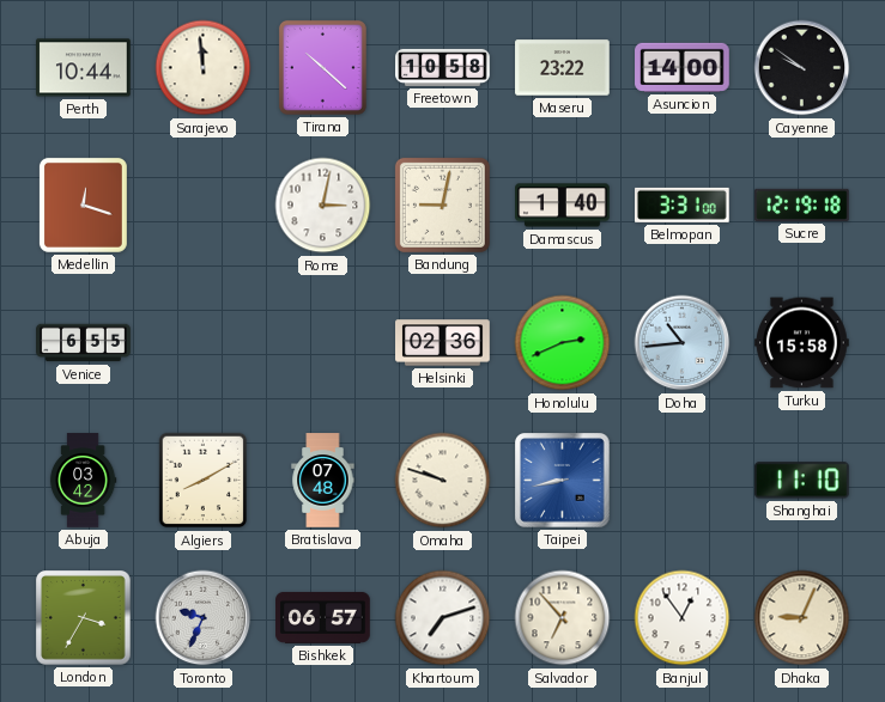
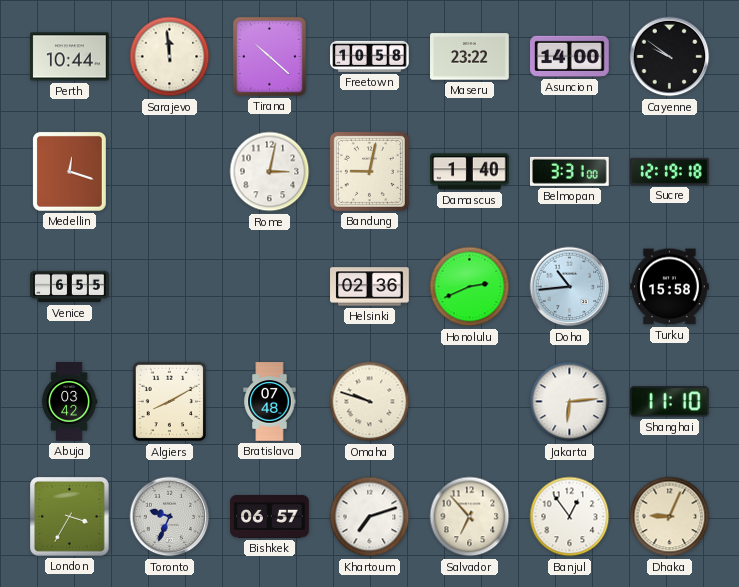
Taipei: 8:43 -> none
Jakarta: none -> 6:14
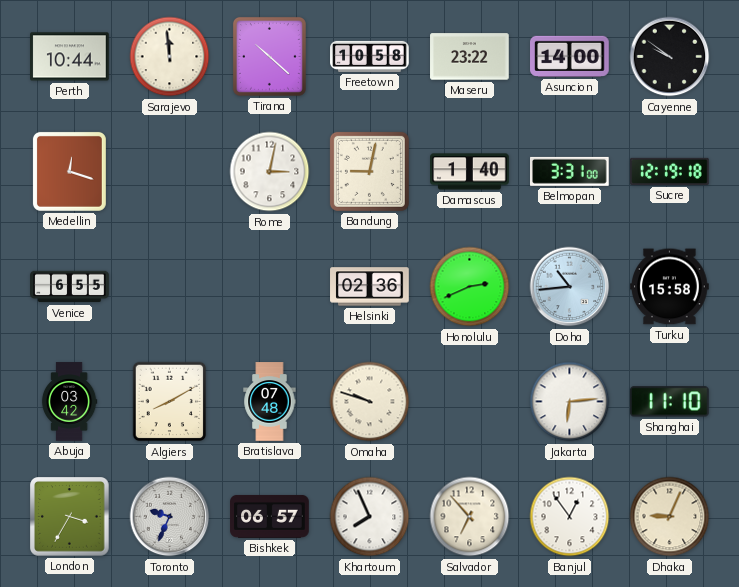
Khartoum: 7:12 -> 7:56
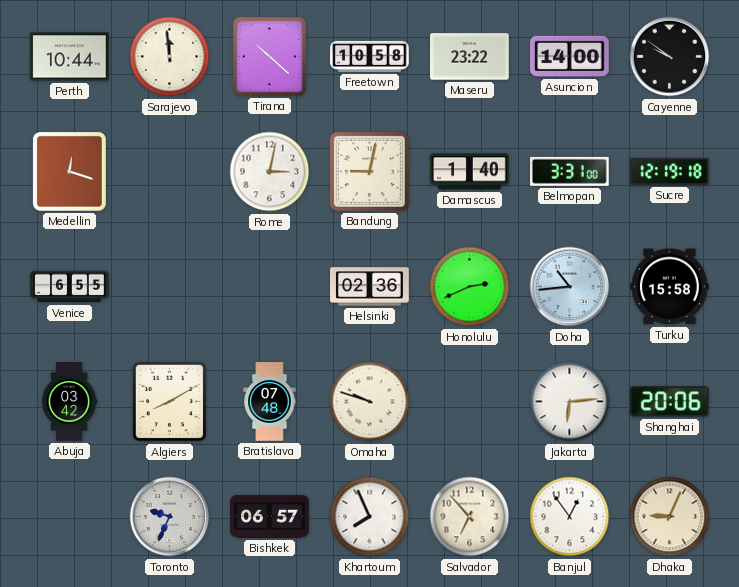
Shanghai: 11:10 -> 20:06
London: 3:35 -> none
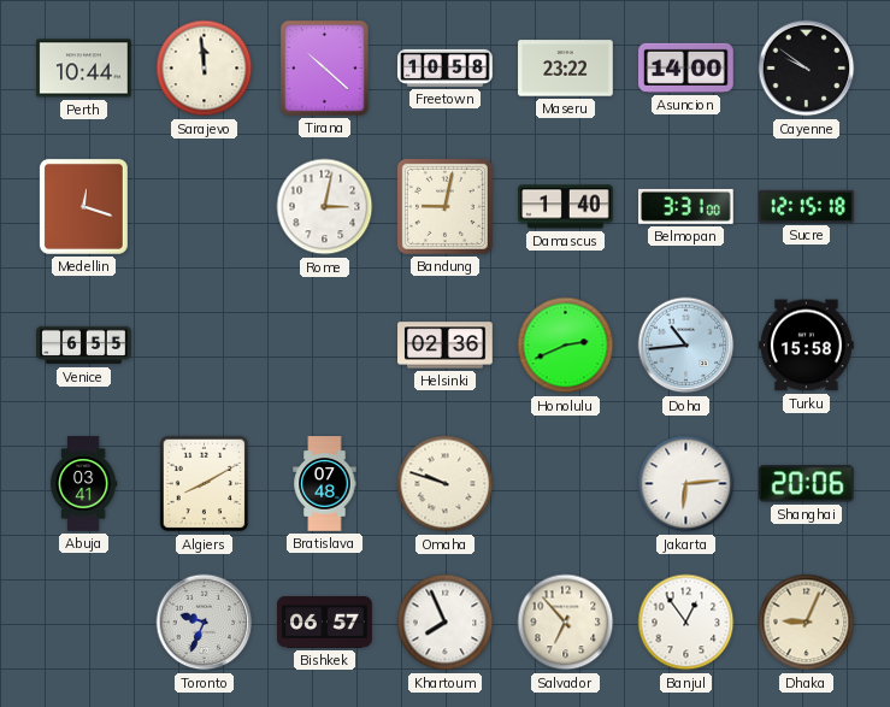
Sucre: 12:19 -> 12:15
Abuja: 03:42 -> 03:41
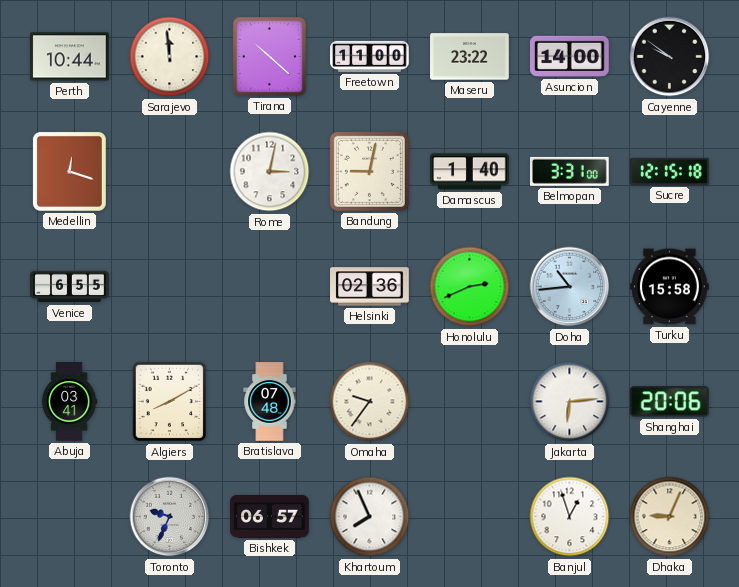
Freetown: 10:58 -> 11:00
Omaha: 9:48 -> 9:36
Salvador: 6:53 -> none
Banjul: 12:54 -> 12:57
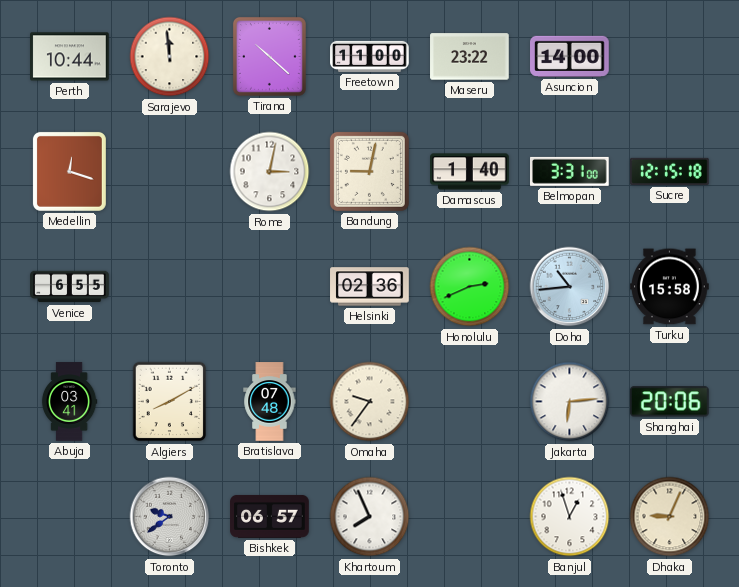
Cayenne: 9:51 -> none
Toronto: 9:34 -> 9:39
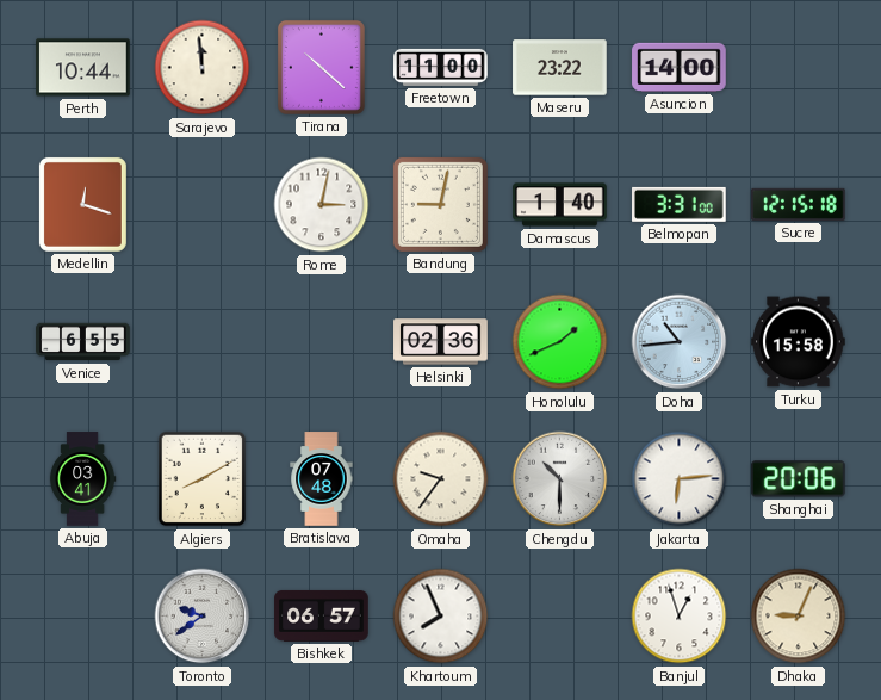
Honolulu: 2:41 -> 1:41
Chengdu: none -> 10:30
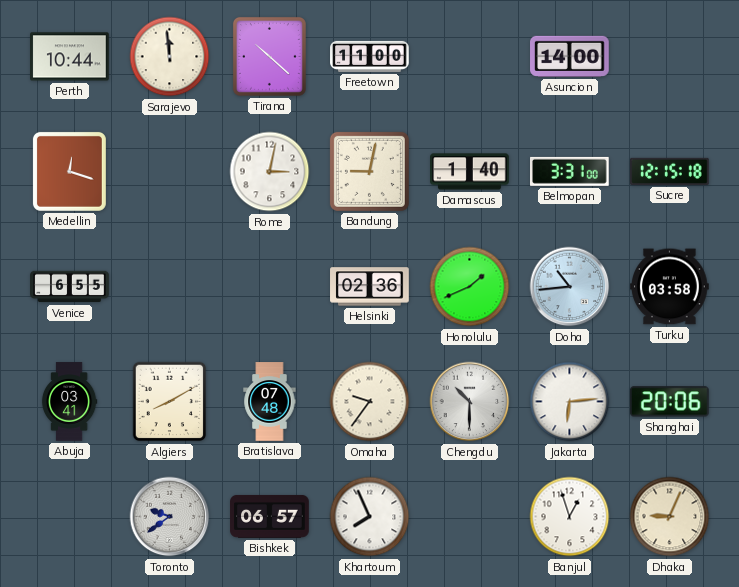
Maseru: 23:22 -> none
Turku: 15:58 -> 03:58
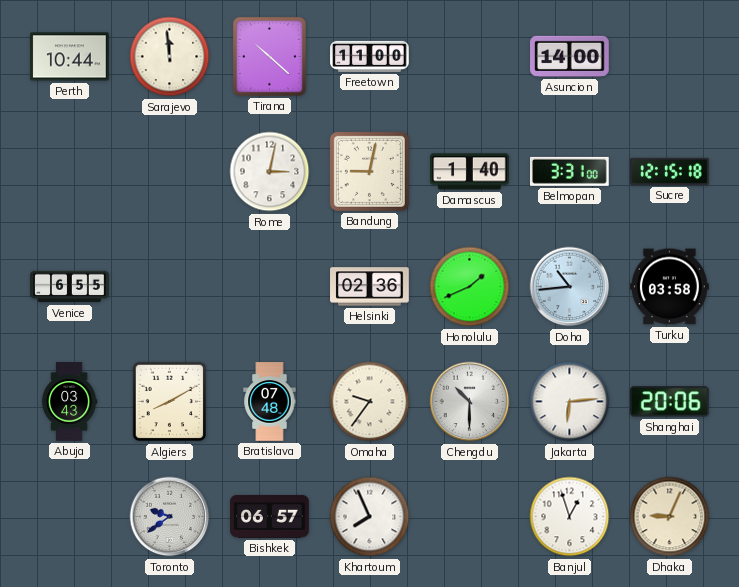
Medellin: 12:18 -> none
Abuja: 03:41 -> 03:43
